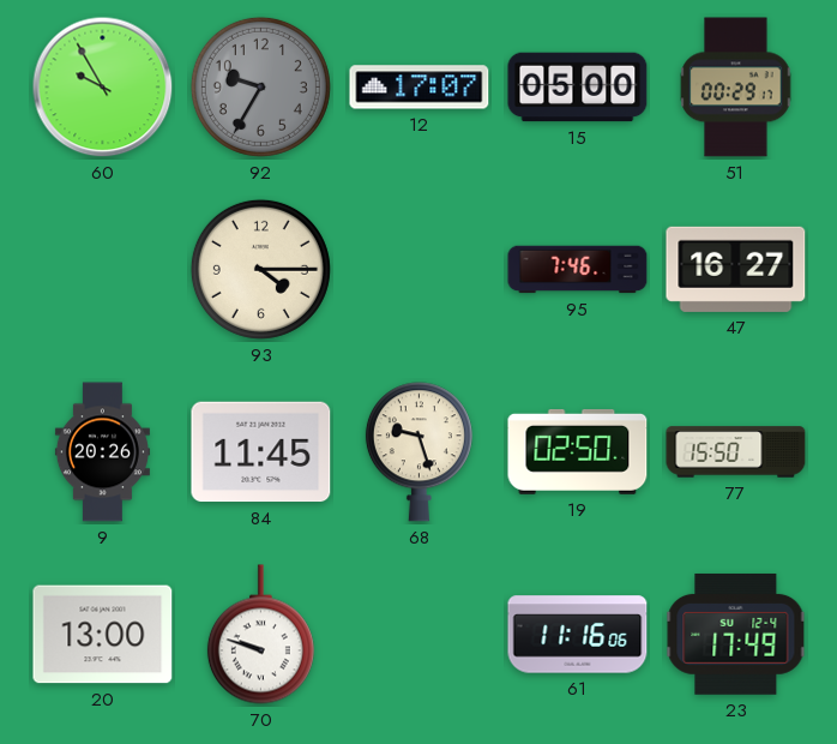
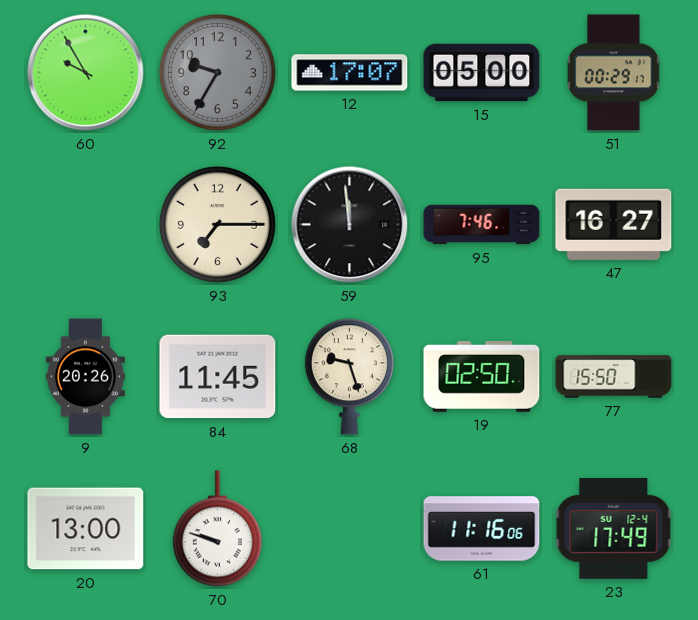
93: 4:15 -> 7:15
59: none -> 11:59
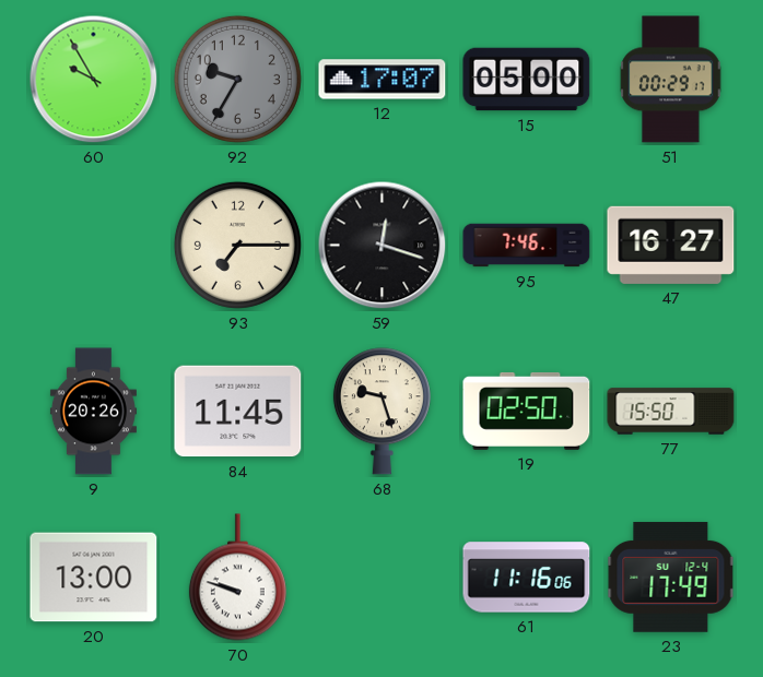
59: 11:59 -> 12:18
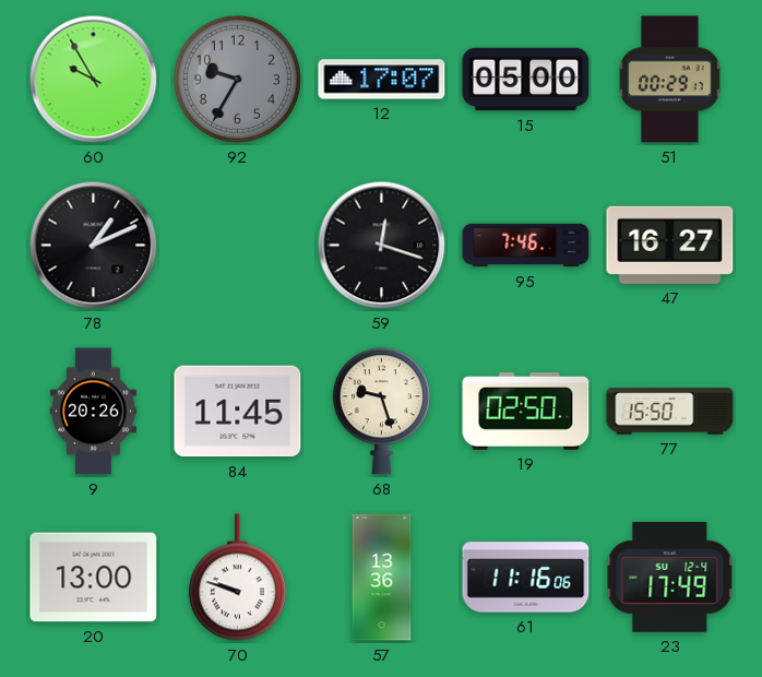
78: none -> 1:11
93: 7:15 -> none
57: none -> 13:36
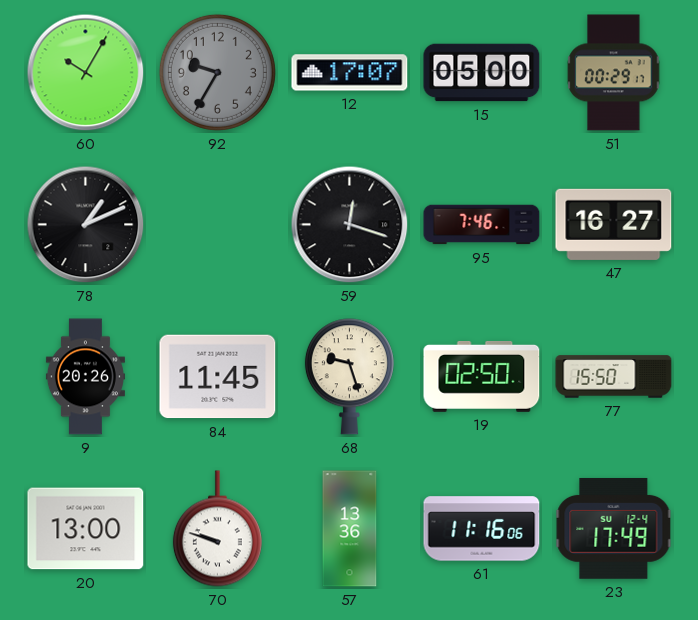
60: 9:55 -> 10:05
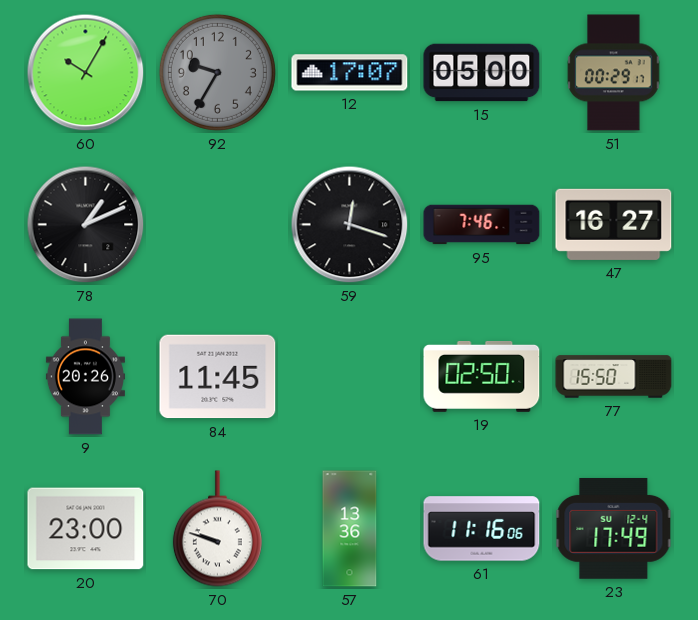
68: 9:27 -> none
20: 13:00 -> 23:00
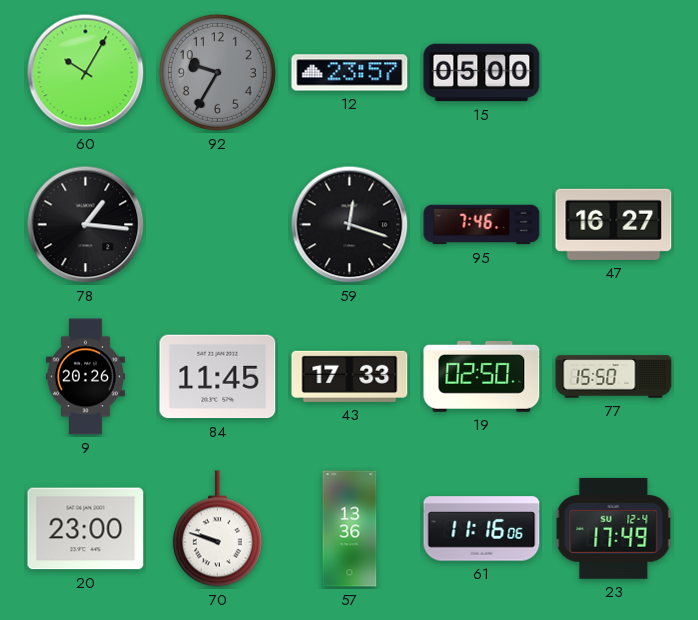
12: 17:07 -> 23:57
51: 00:29 -> none
78: 1:11 -> 1:16
43: none -> 17:33
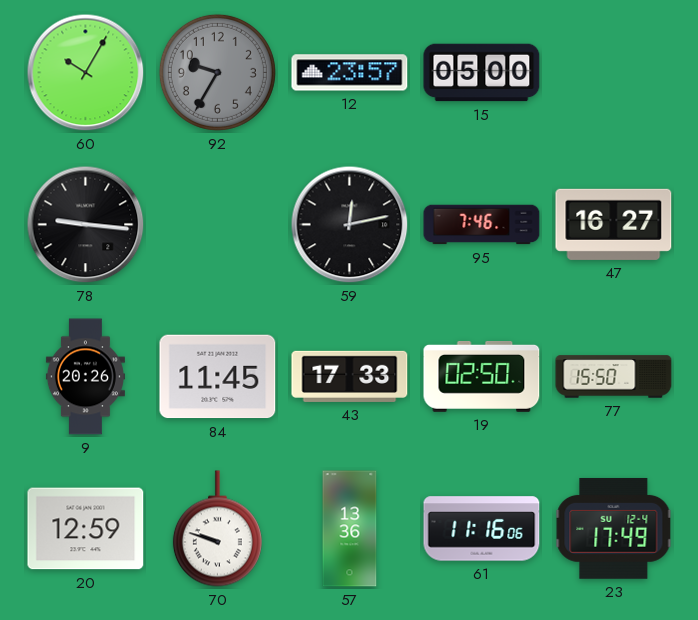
78: 1:16 -> 9:16
59: 12:18 -> 12:13
20: 23:00 -> 12:59
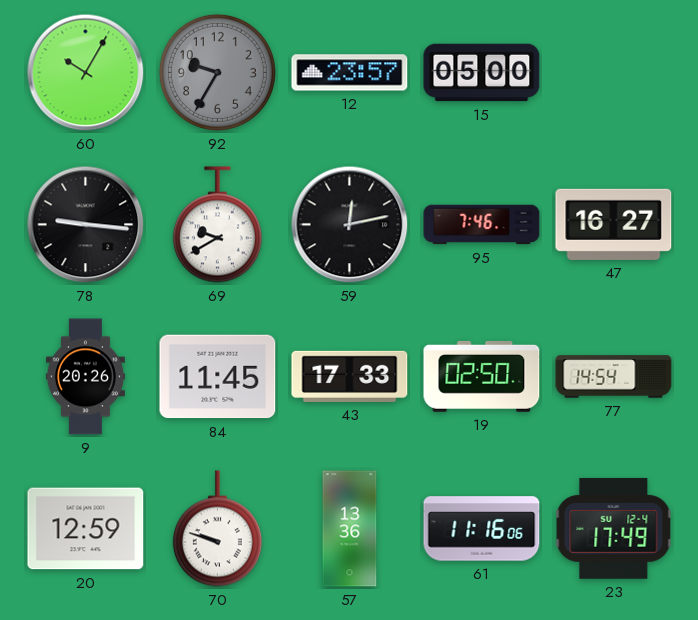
69: none -> 9:40
77: 15:50 -> 14:54
